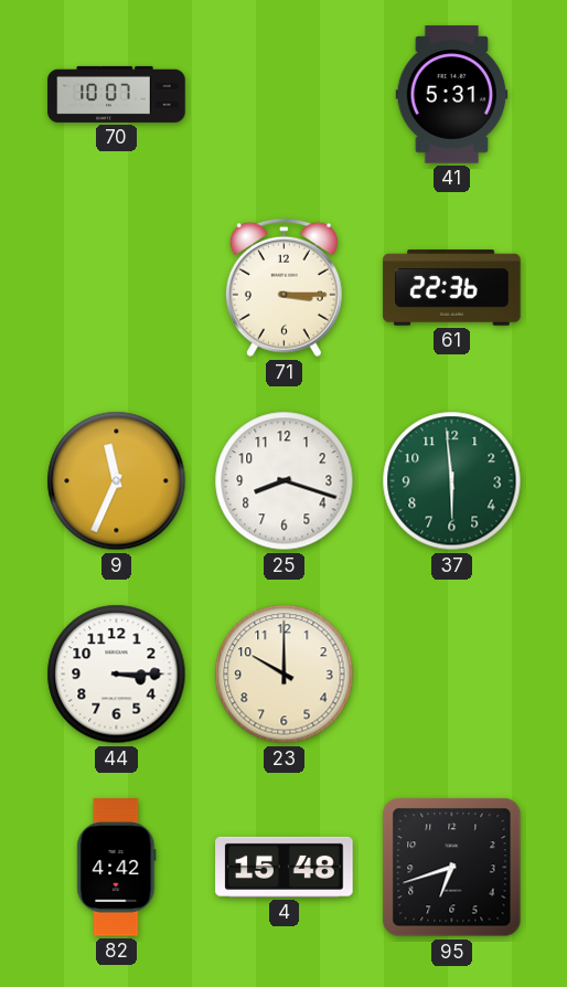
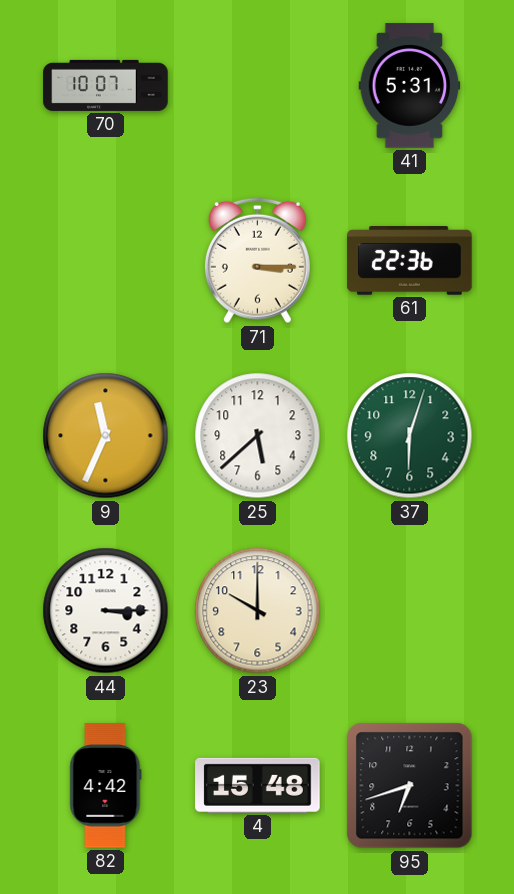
25: 8:18 -> 5:38
37: 5:59 -> 6:03
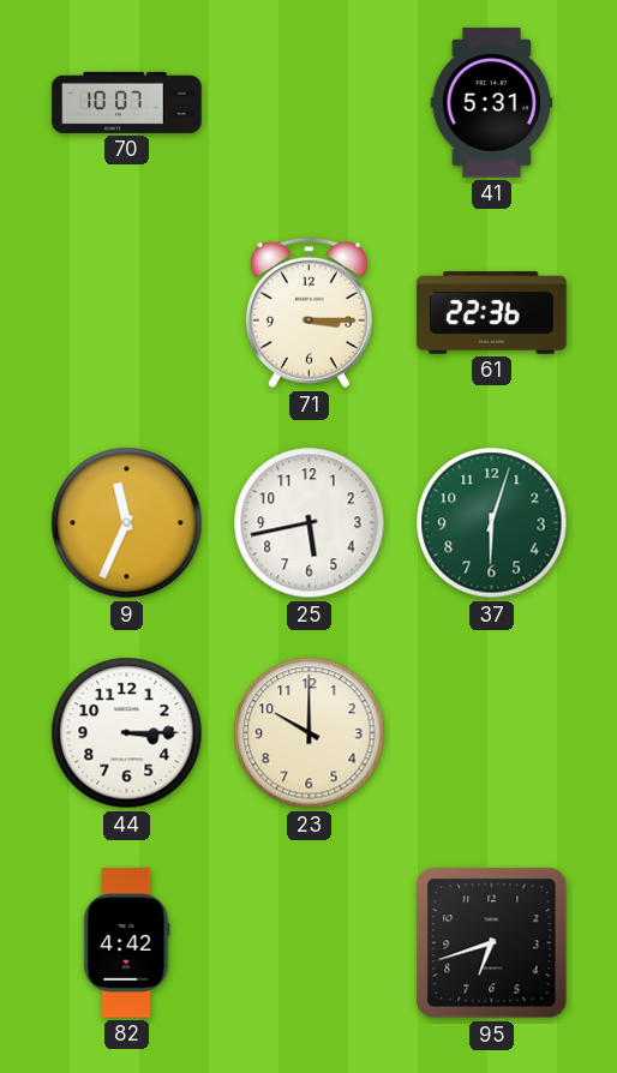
25: 5:38 -> 5:43
4: 15:48 -> none
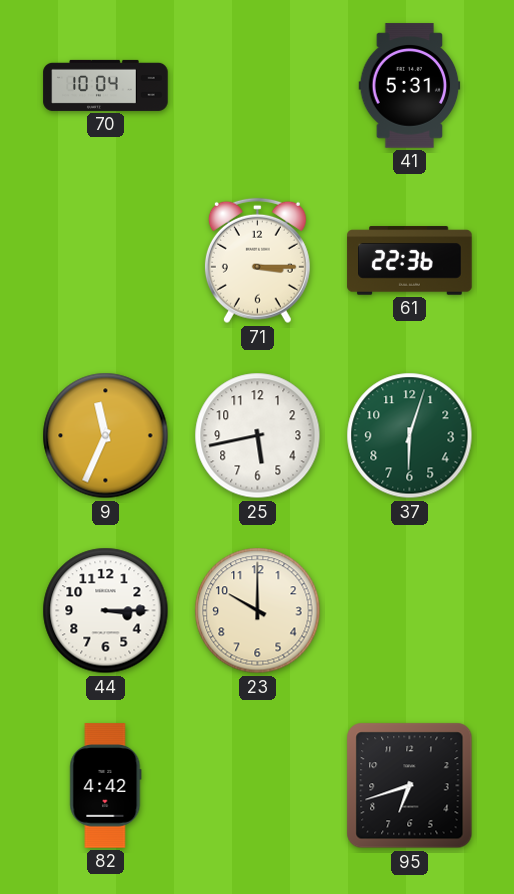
70: 10:07 -> 10:04
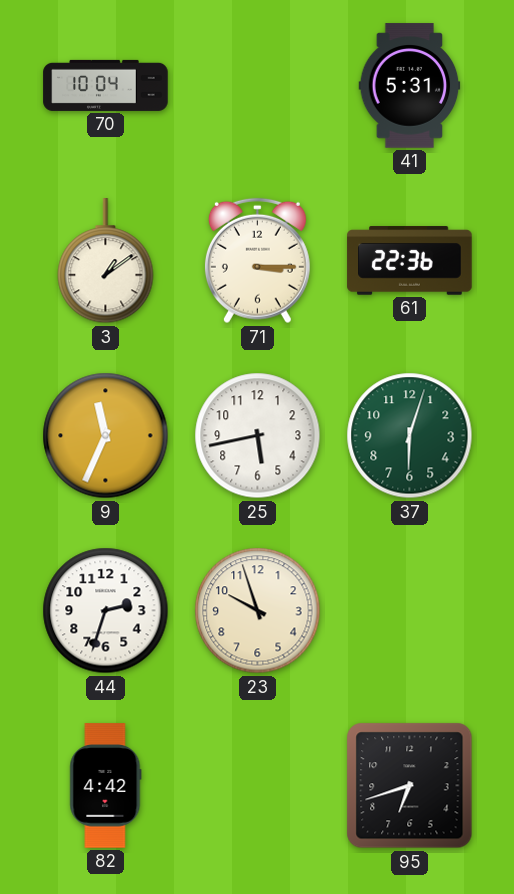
3: none -> 1:09
44: 3:15 -> 2:33
23: 10:00 -> 9:57
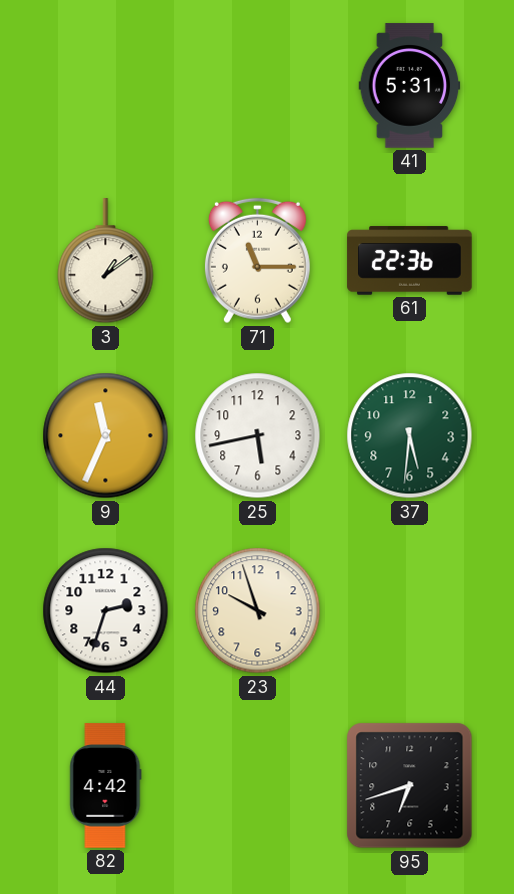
70: 10:04 -> none
71: 3:15 -> 11:15
37: 6:03 -> 5:31
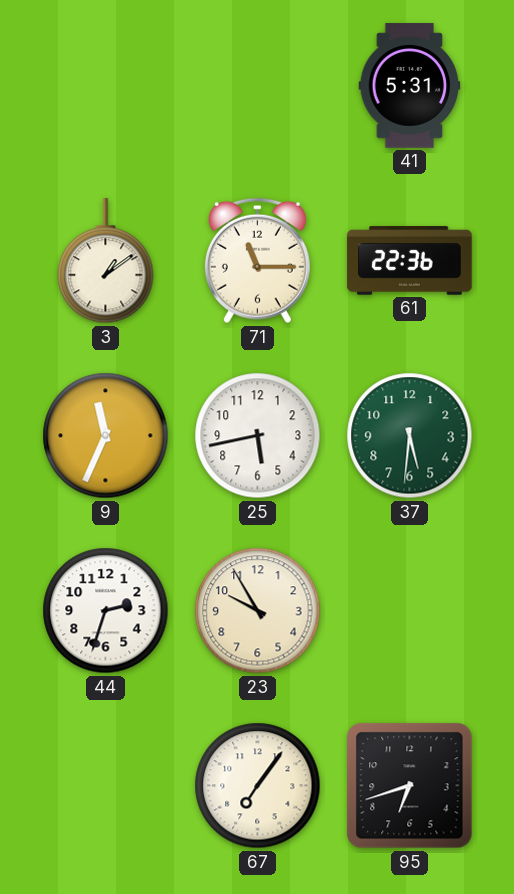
23: 9:57 -> 9:55
82: 4:42 -> none
67: none -> 7:06
